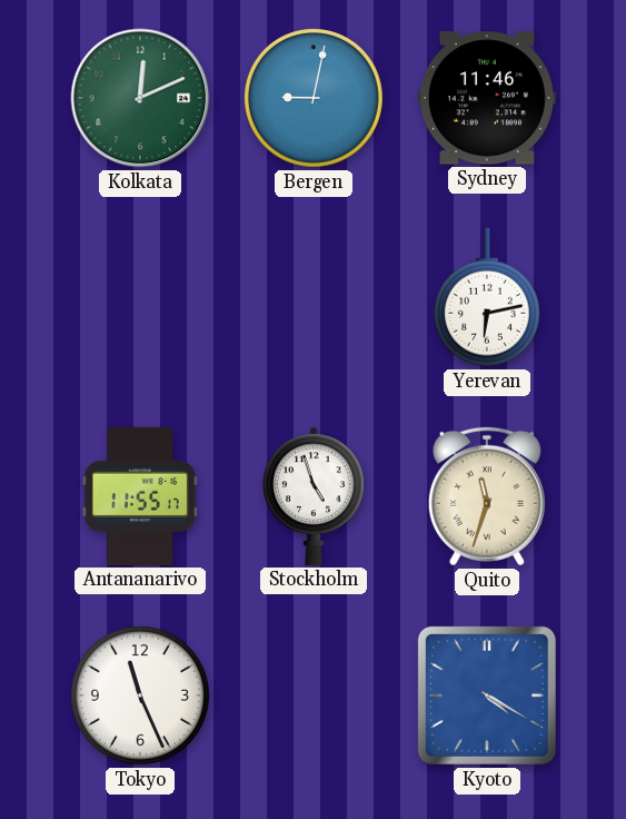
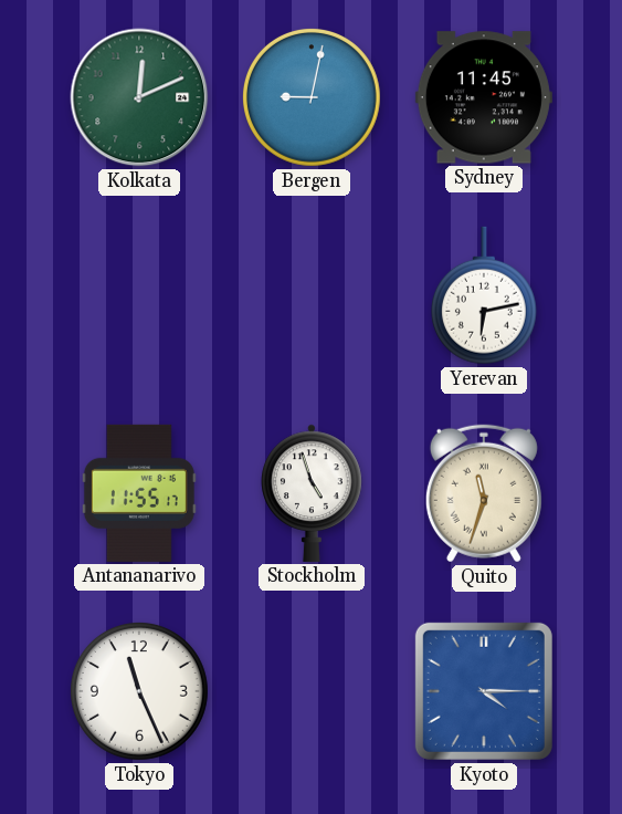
Sydney: 11:46 -> 11:45
Kyoto: 4:20 -> 4:15
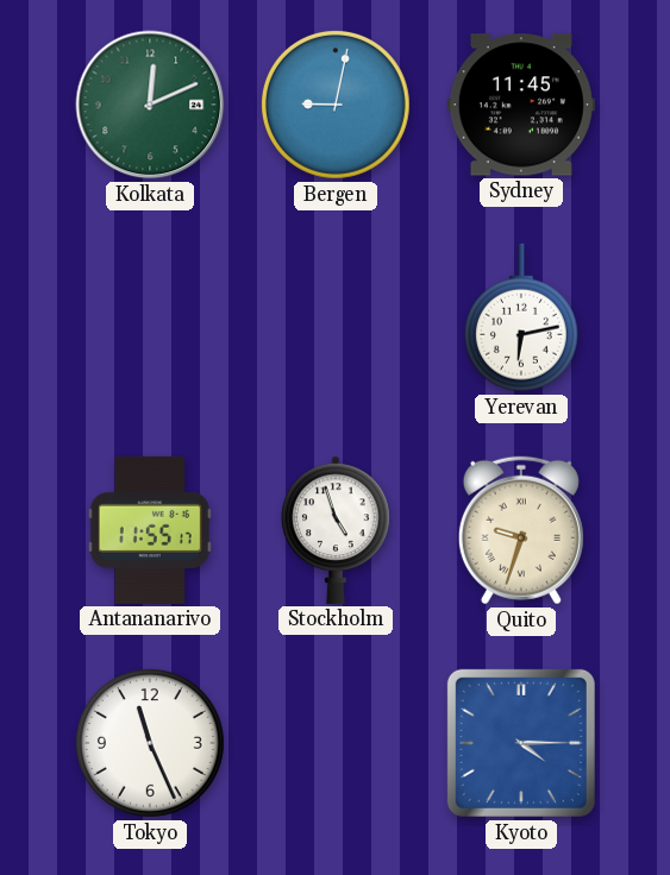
Quito: 11:33 -> 9:33
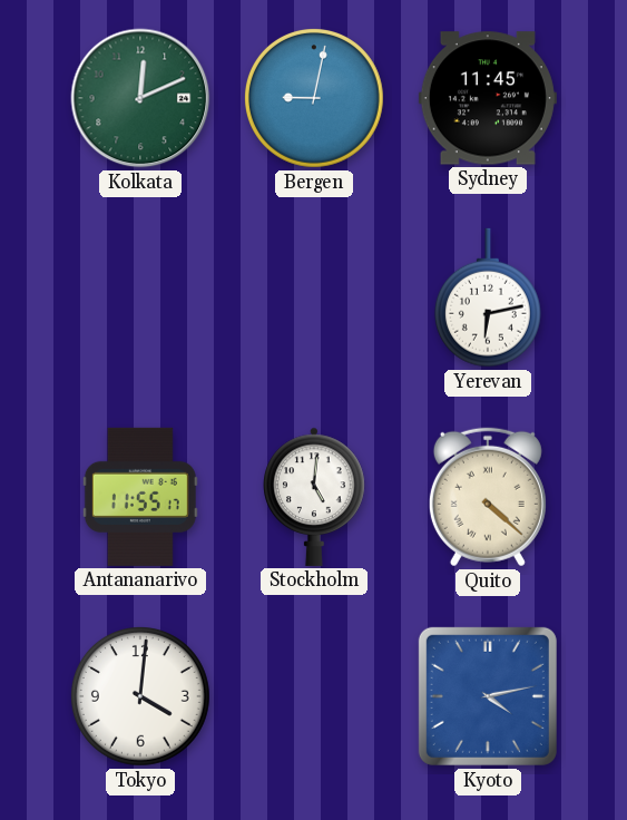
Stockholm: 4:57 -> 5:01
Quito: 9:33 -> 4:22
Tokyo: 11:26 -> 4:01
Kyoto: 4:15 -> 4:13
